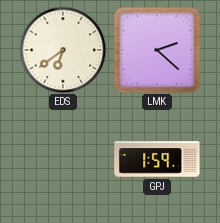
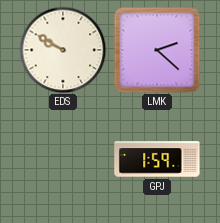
EDS: 6:39 -> 9:50
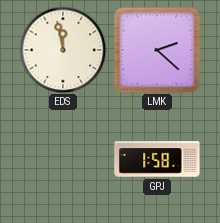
EDS: 9:50 -> 11:58
GPJ: 1:59 -> 1:58
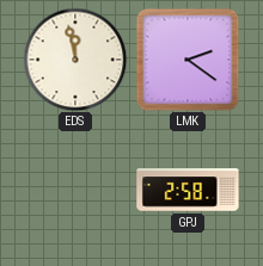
LMK: 2:22 -> 2:21
GPJ: 1:58 -> 2:58
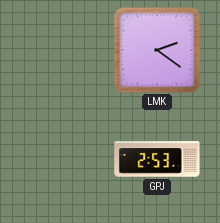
EDS: 11:58 -> none
GPJ: 2:58 -> 2:53
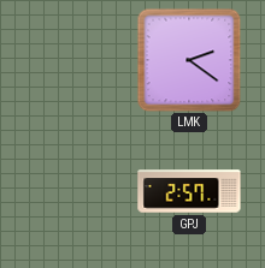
GPJ: 2:53 -> 2:57
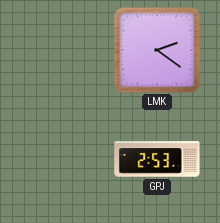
GPJ: 2:57 -> 2:53
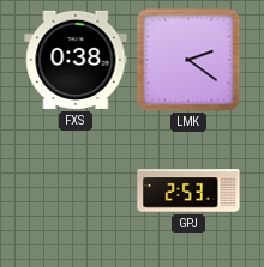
FXS: none -> 0:38
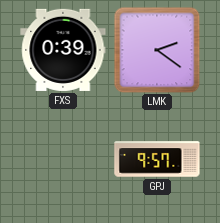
FXS: 0:38 -> 0:39
GPJ: 2:53 -> 9:57
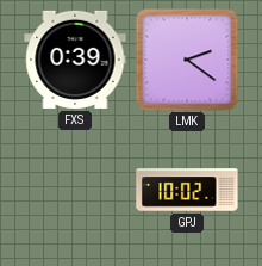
GPJ: 9:57 -> 10:02
